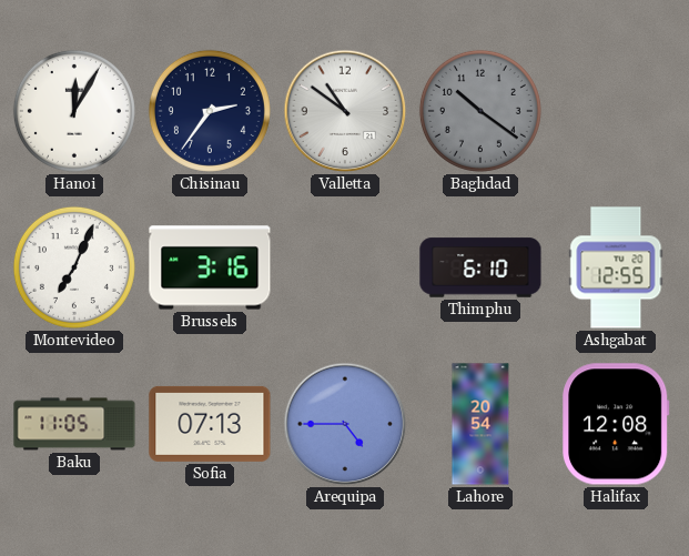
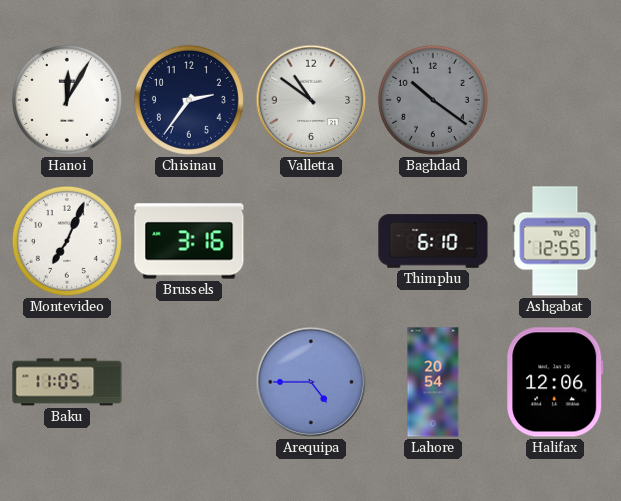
Sofia: 07:13 -> none
Halifax: 12:08 -> 12:06
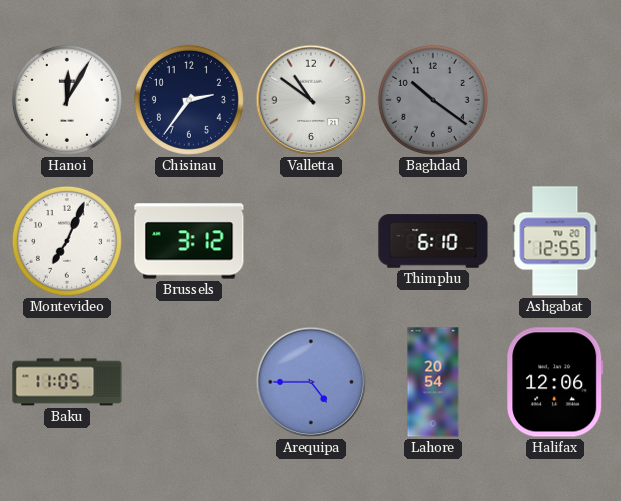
Brussels: 3:16 -> 3:12
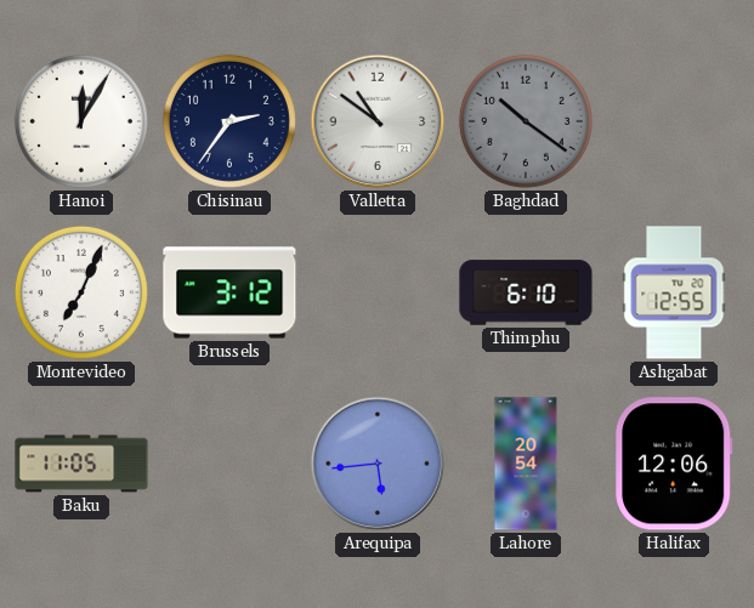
Arequipa: 4:45 -> 5:44
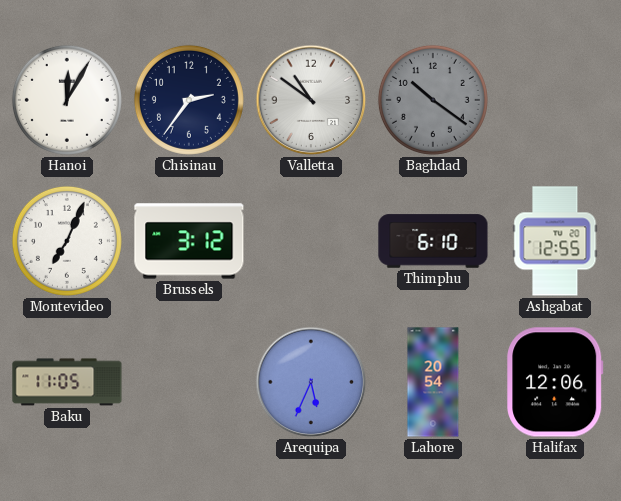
Arequipa: 5:44 -> 5:34
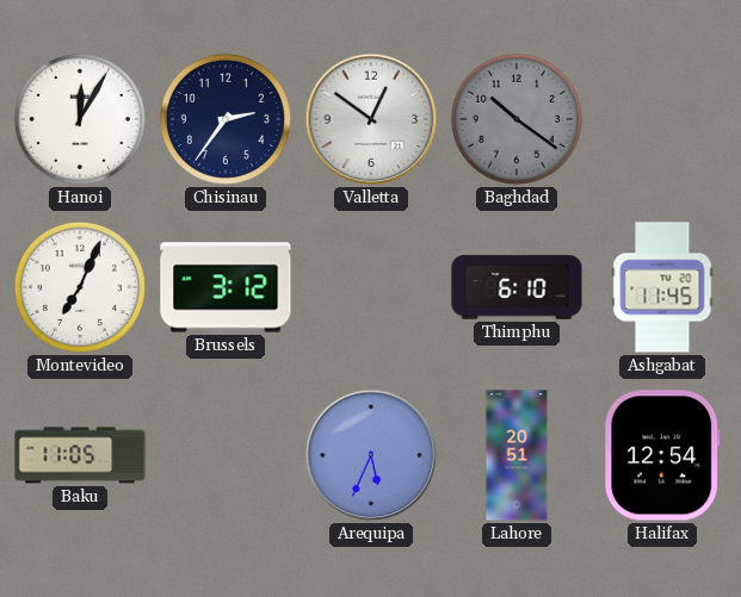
Valletta: 10:51 -> 12:51
Ashgabat: 12:55 -> 11:45
Lahore: 20:54 -> 20:51
Halifax: 12:06 -> 12:54
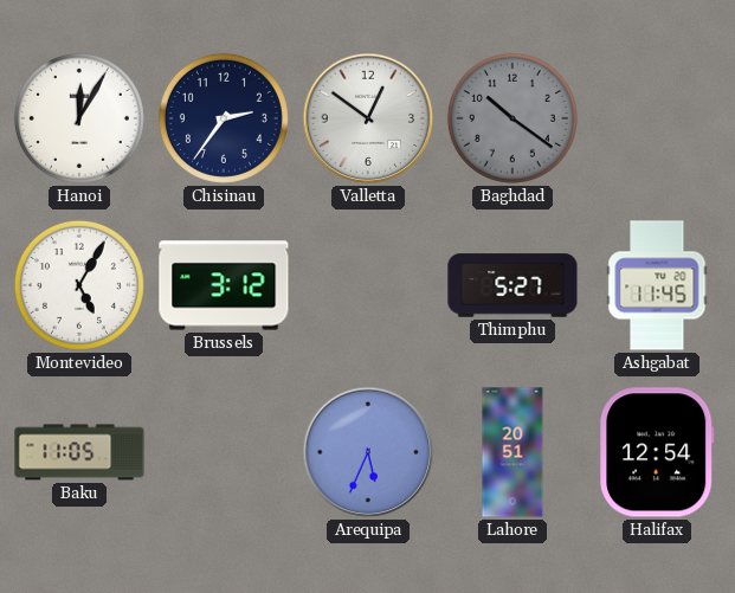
Montevideo: 7:04 -> 5:05
Thimphu: 6:10 -> 5:27
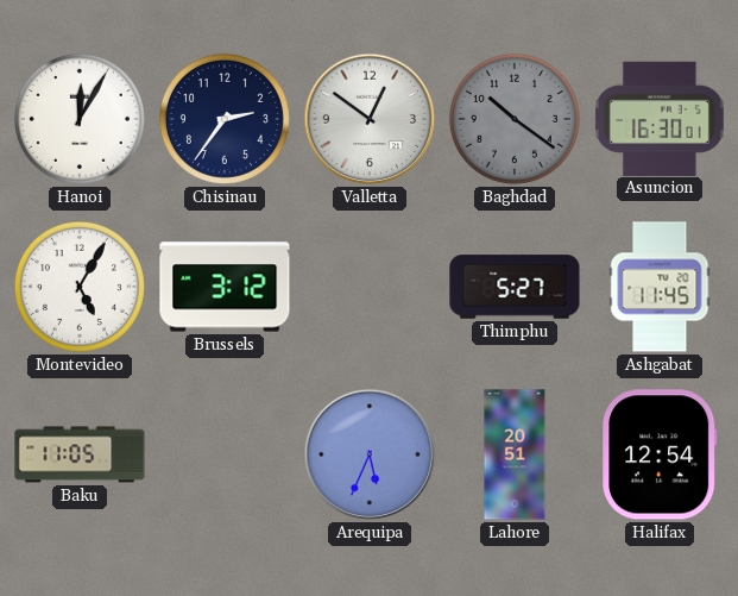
Asuncion: none -> 16:30
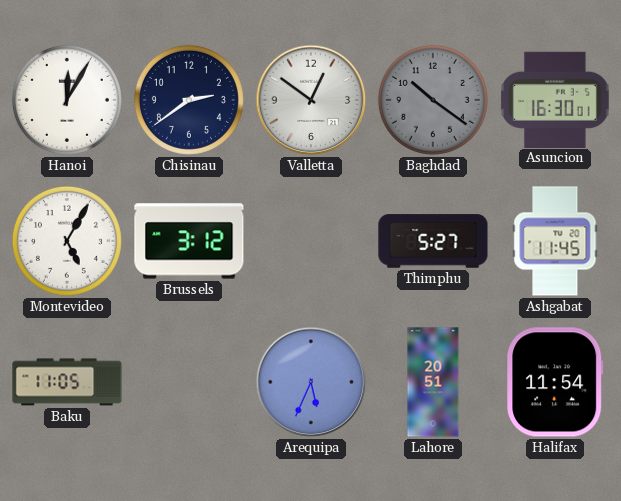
Chisinau: 2:36 -> 2:39
Halifax: 12:54 -> 11:54
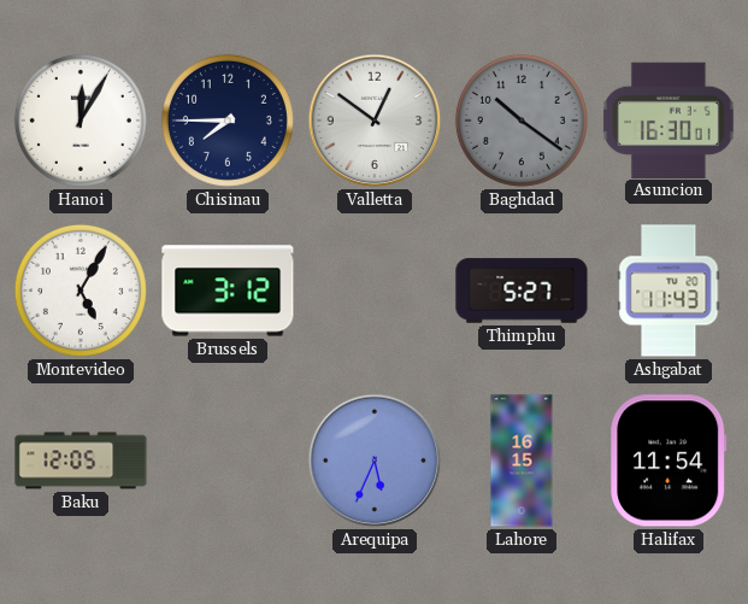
Chisinau: 2:39 -> 7:45
Ashgabat: 11:45 -> 11:43
Baku: 11:05 -> 12:05
Lahore: 20:51 -> 16:15
